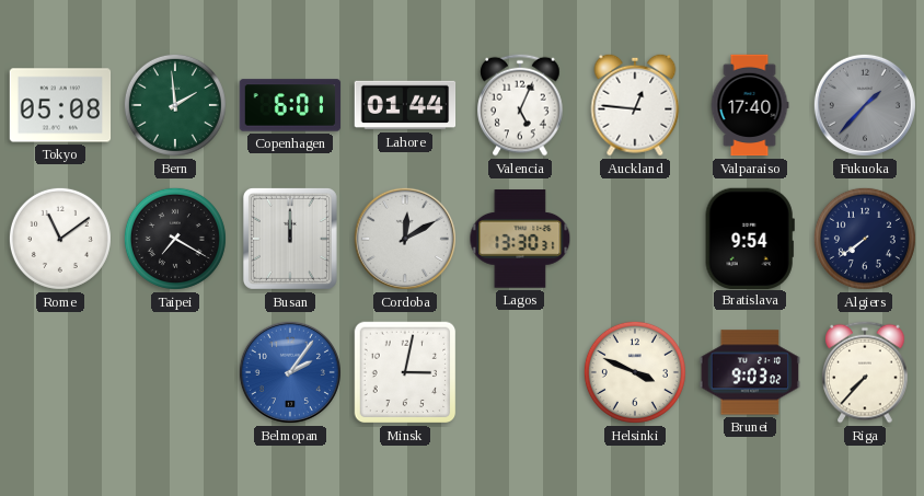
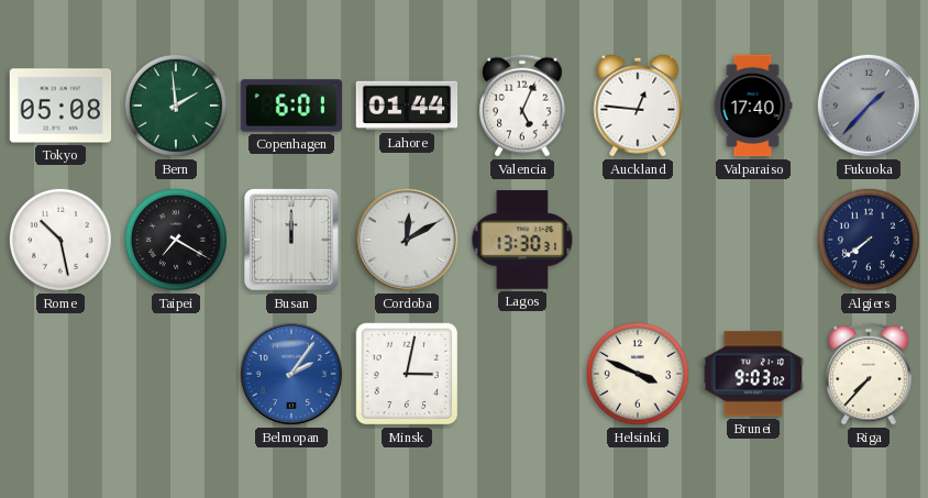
Rome: 11:09 -> 10:28
Bratislava: 9:54 -> none
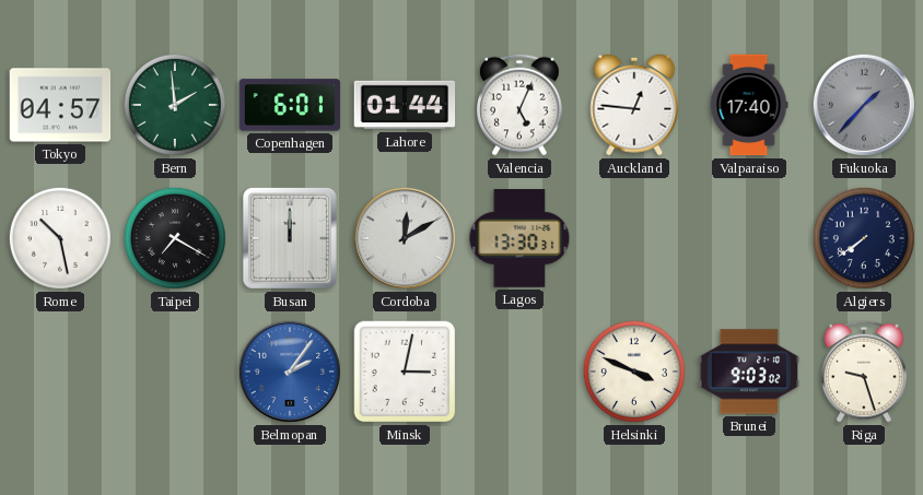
Tokyo: 05:08 -> 04:57
Riga: 7:37 -> 9:27
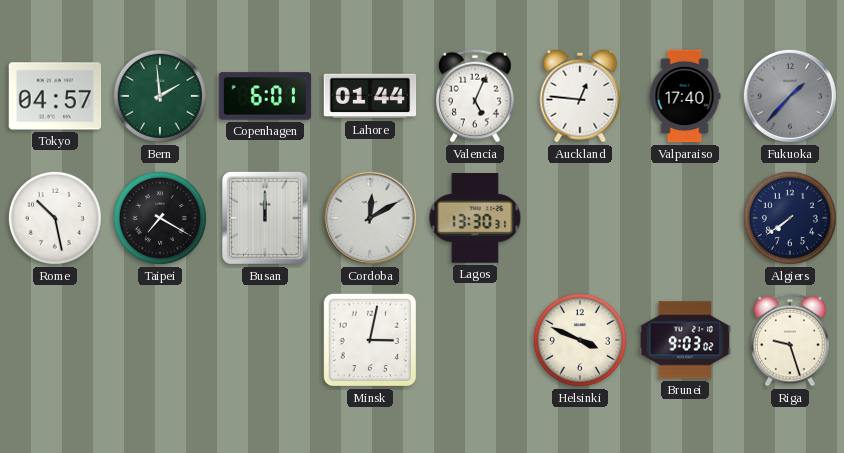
Belmopan: 2:06 -> none
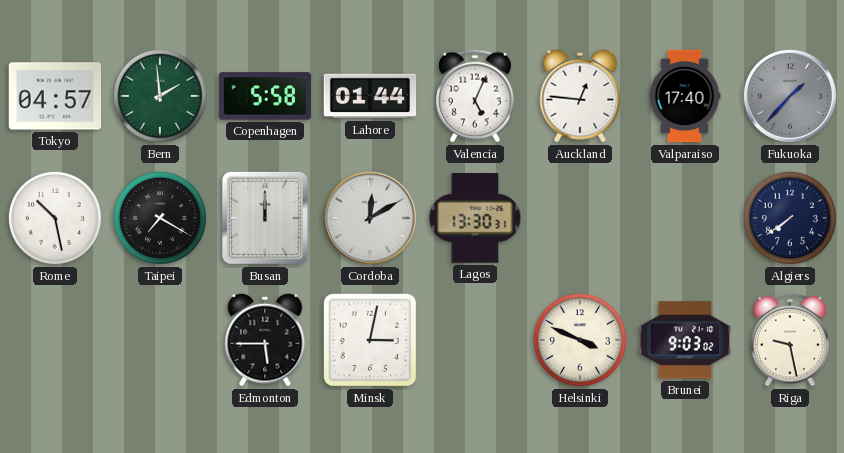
Copenhagen: 6:01 -> 5:58
Edmonton: none -> 5:45
Riga: 9:27 -> 9:28
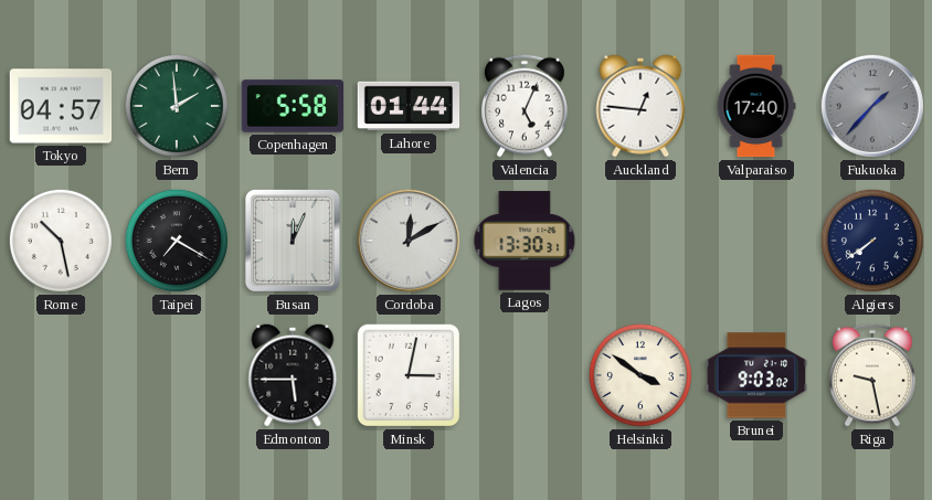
Busan: 12:00 -> 12:04
Helsinki: 3:49 -> 3:51
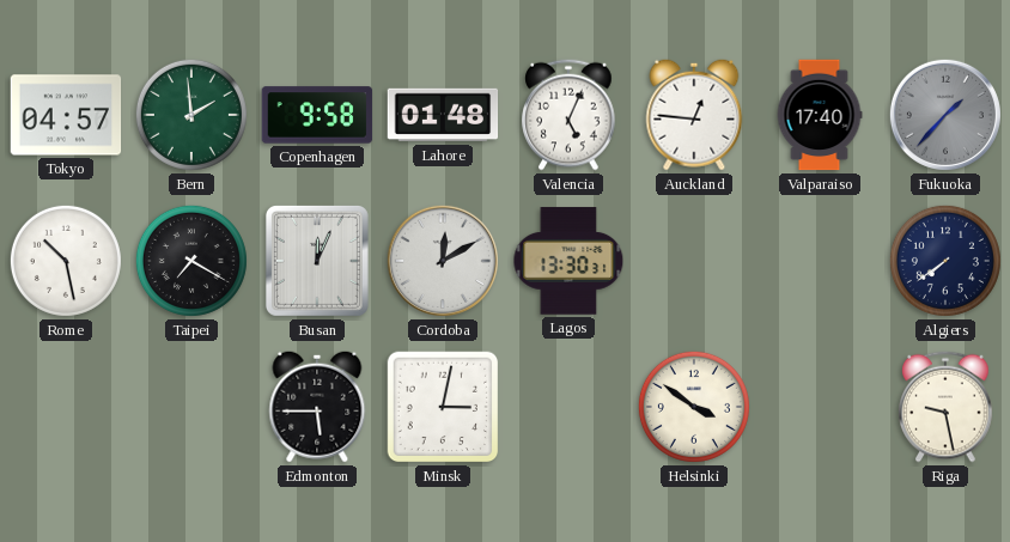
Copenhagen: 5:58 -> 9:58
Lahore: 01:44 -> 01:48
Brunei: 9:03 -> none
